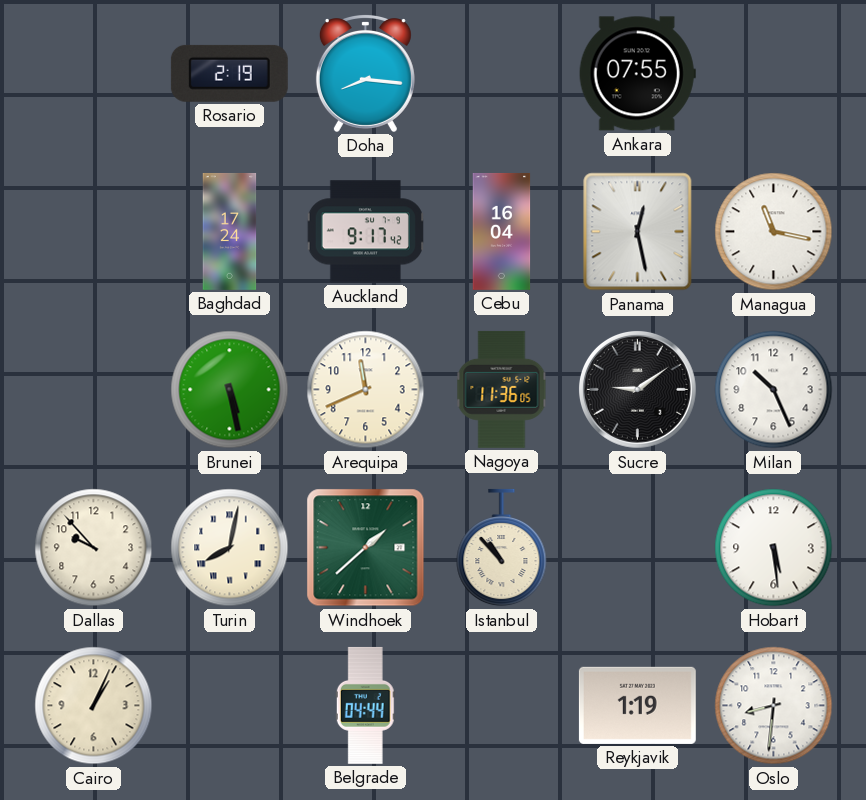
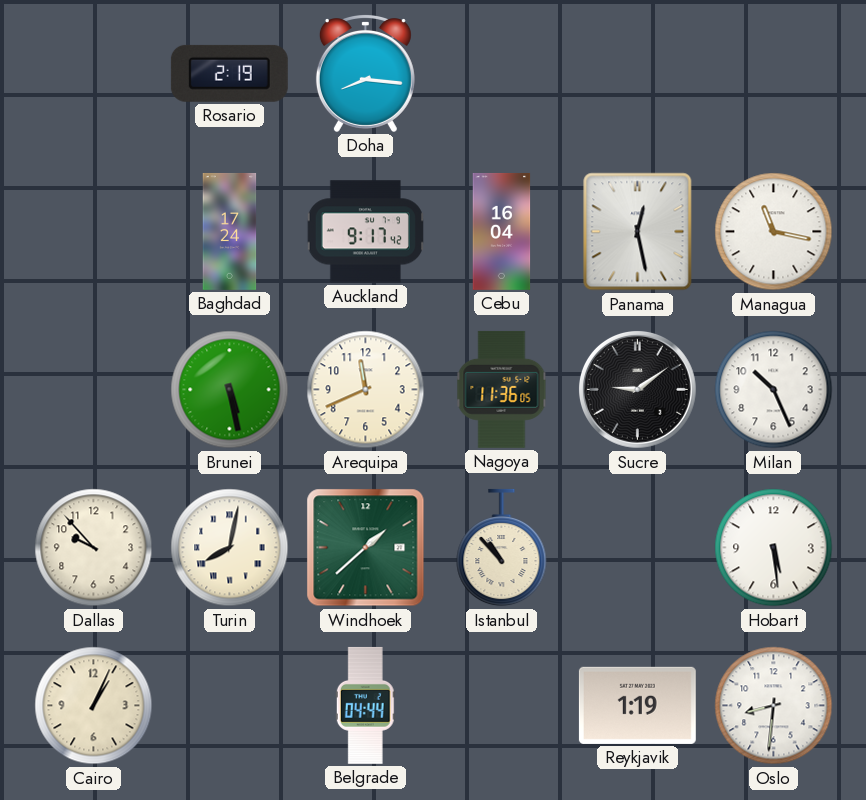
Ankara: 07:55 -> none
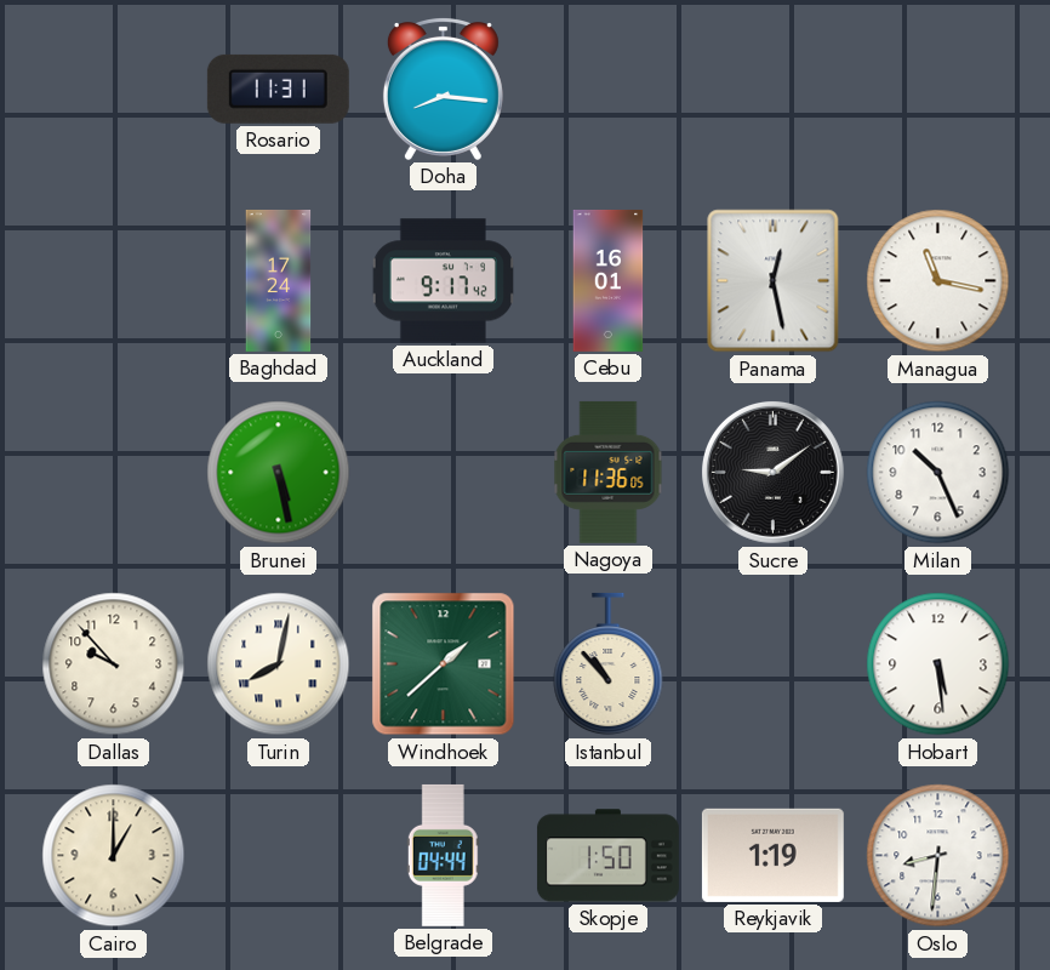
Rosario: 2:19 -> 11:31
Cebu: 16:04 -> 16:01
Arequipa: 11:41 -> none
Cairo: 1:04 -> 1:00
Skopje: none -> 1:50
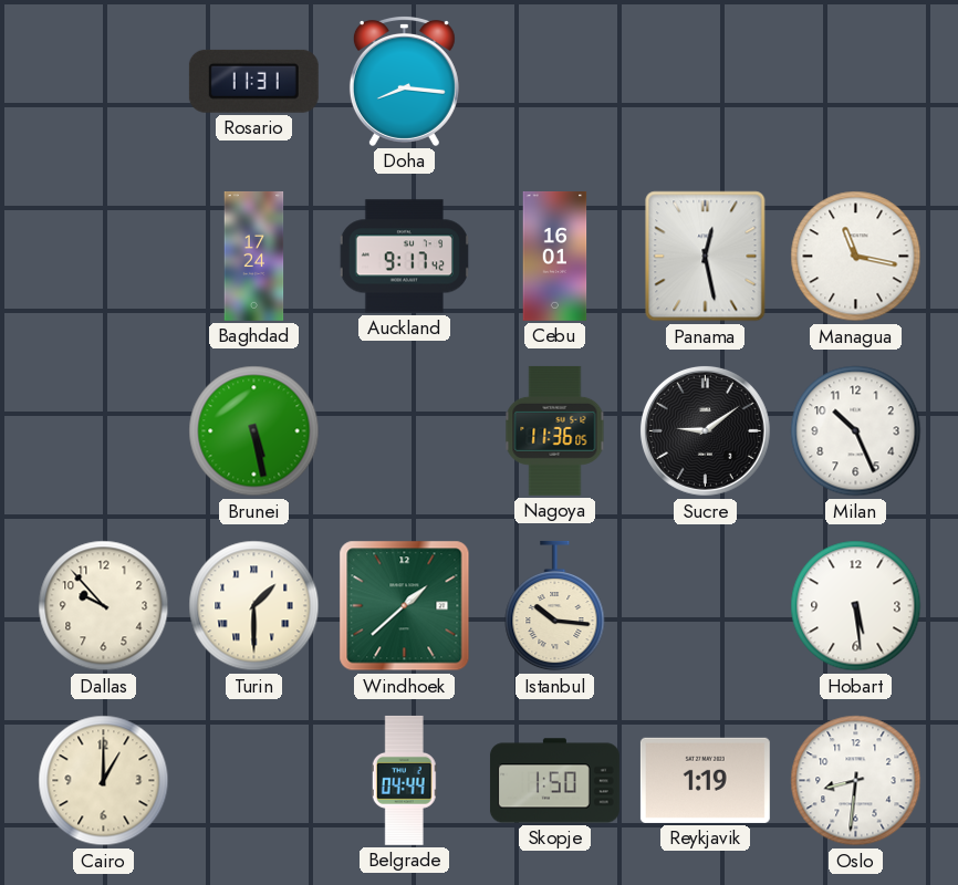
Turin: 8:02 -> 1:30
Istanbul: 10:53 -> 10:16
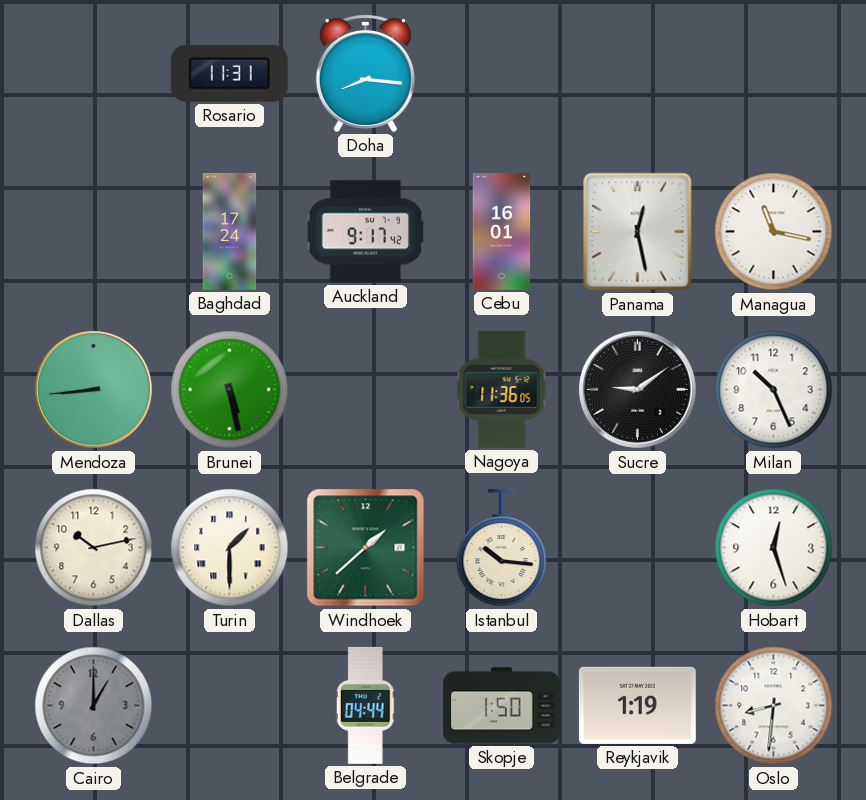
Mendoza: none -> 8:44
Dallas: 9:53 -> 10:13
Hobart: 5:29 -> 12:27
Cairo dial: cream -> grey
